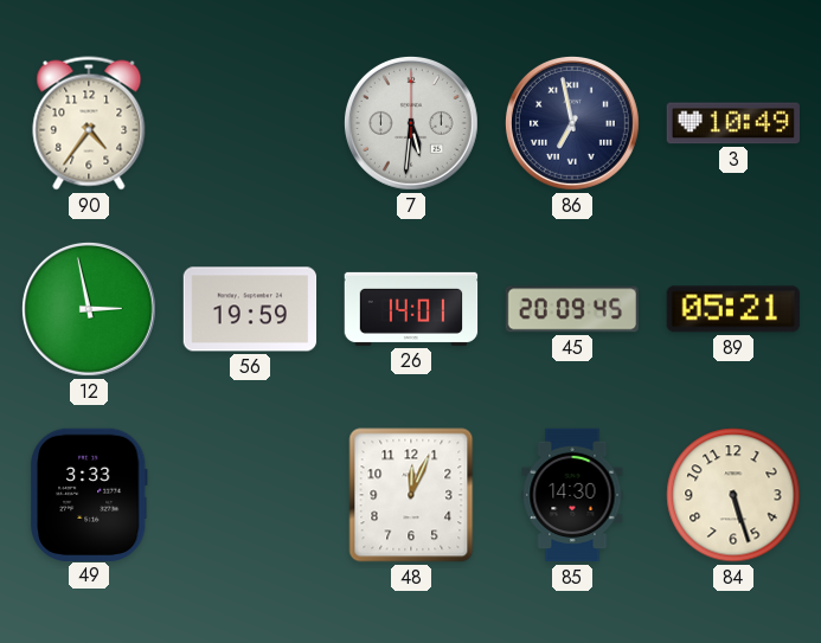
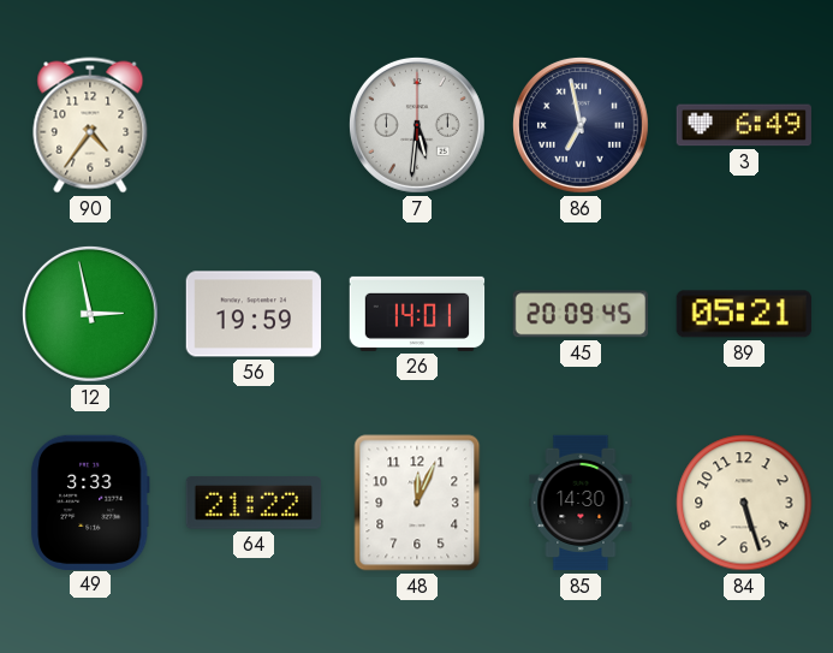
3: 10:49 -> 6:49
64: none -> 21:22
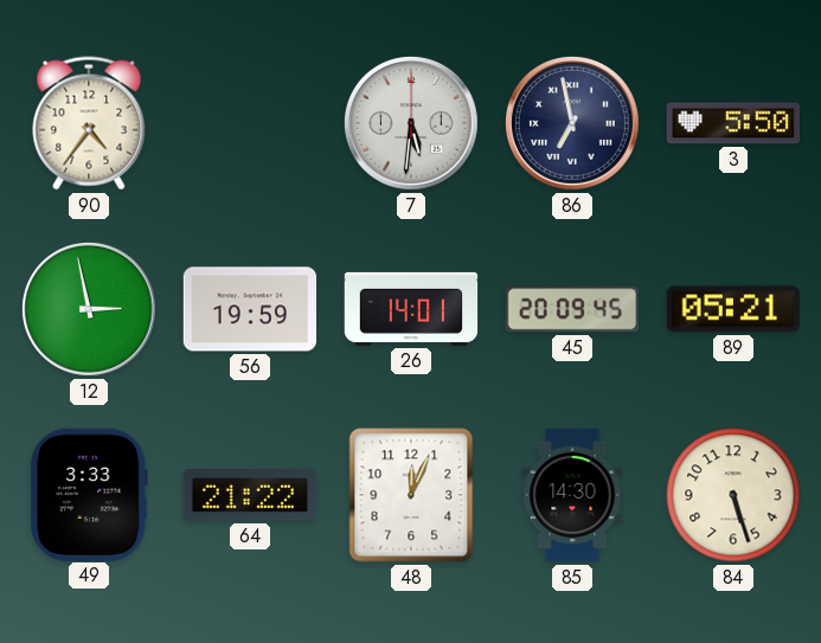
3: 6:49 -> 5:50
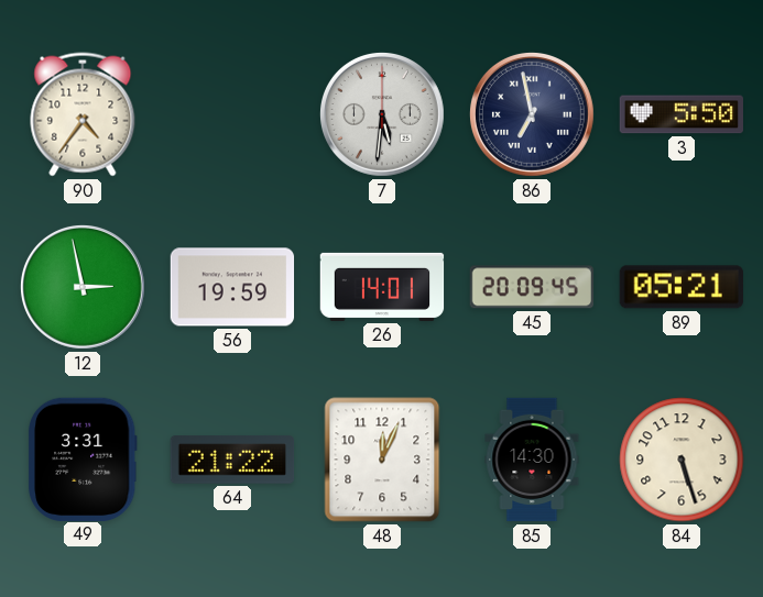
49: 3:33 -> 3:31
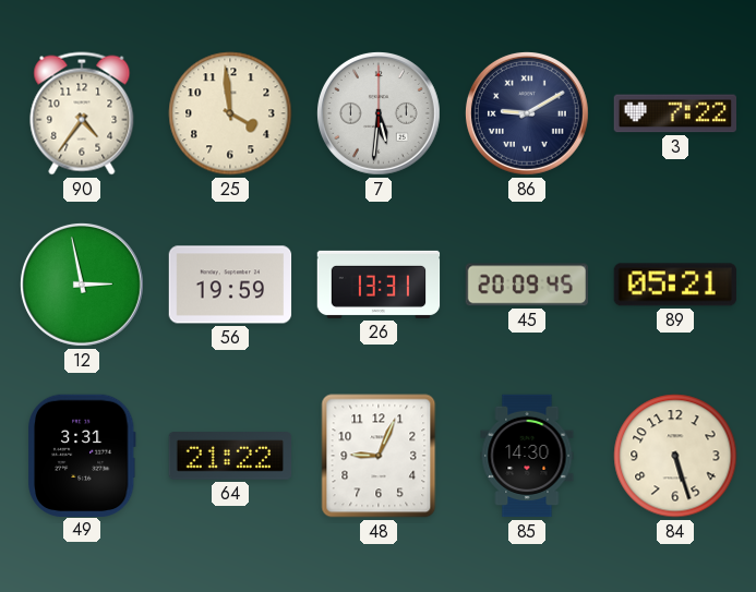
25: none -> 3:59
86: 6:58 -> 9:10
3: 5:50 -> 7:22
26: 14:01 -> 13:31
48: 12:04 -> 9:04
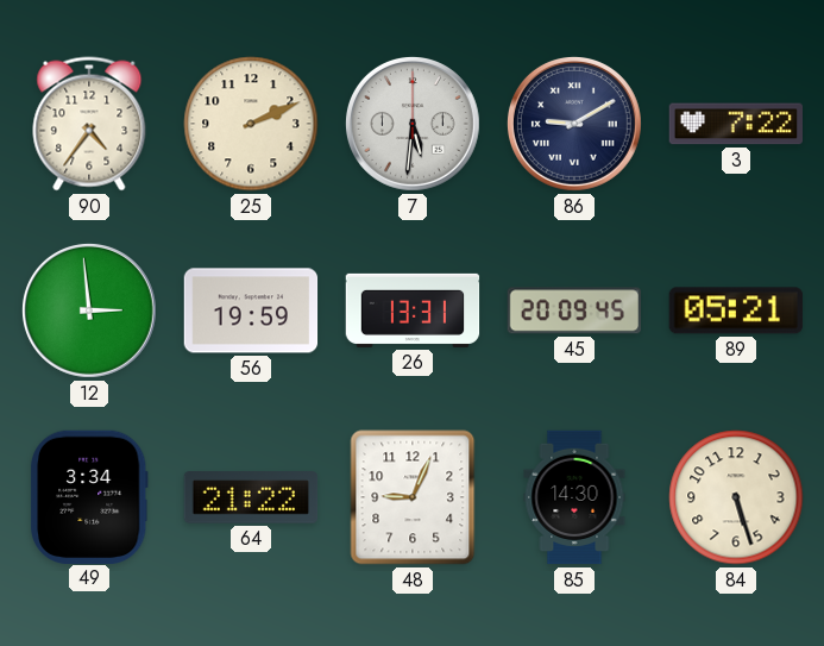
25: 3:59 -> 2:11
12: 2:58 -> 2:59
49: 3:31 -> 3:34
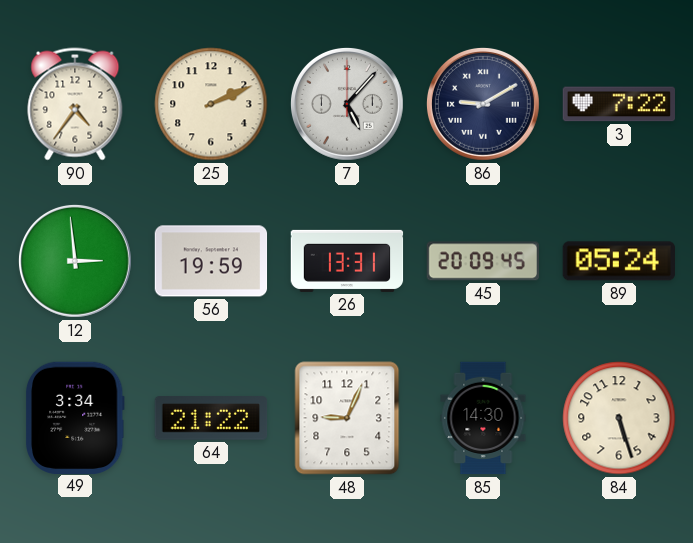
7: 5:31 -> 5:07
89: 05:21 -> 05:24
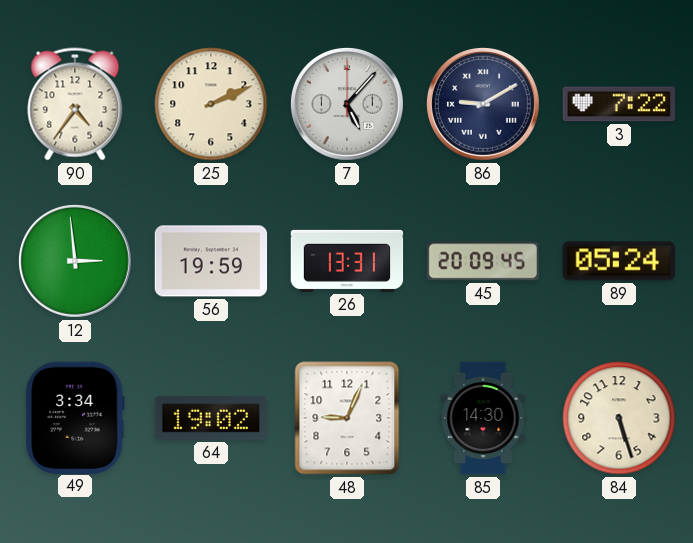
64: 21:22 -> 19:02
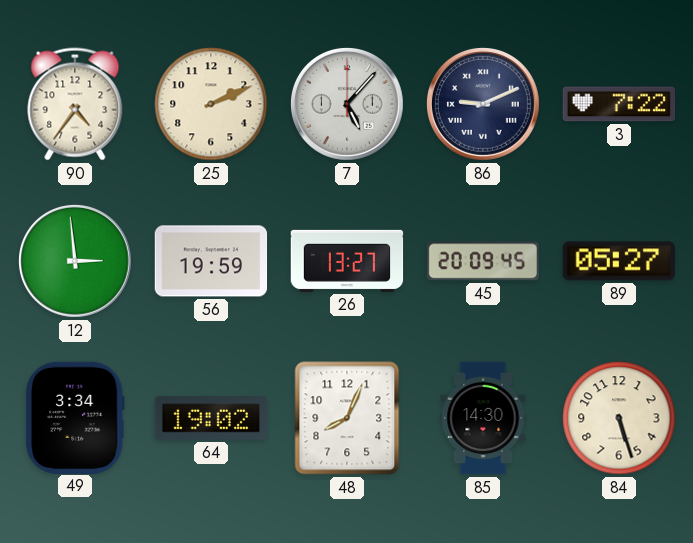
86: 9:10 -> 9:11
26: 13:31 -> 13:27
89: 05:24 -> 05:27
48: 9:04 -> 8:04
